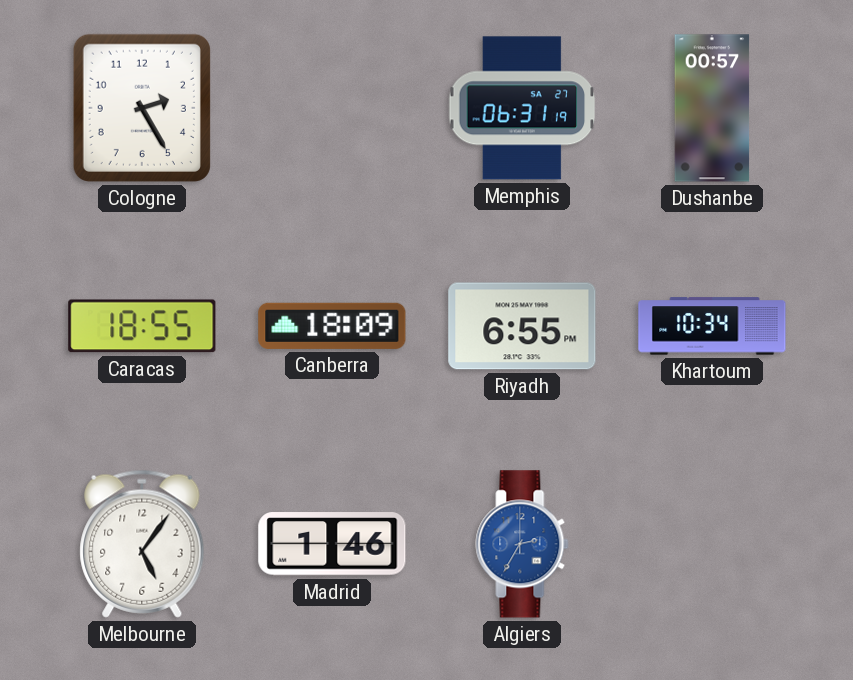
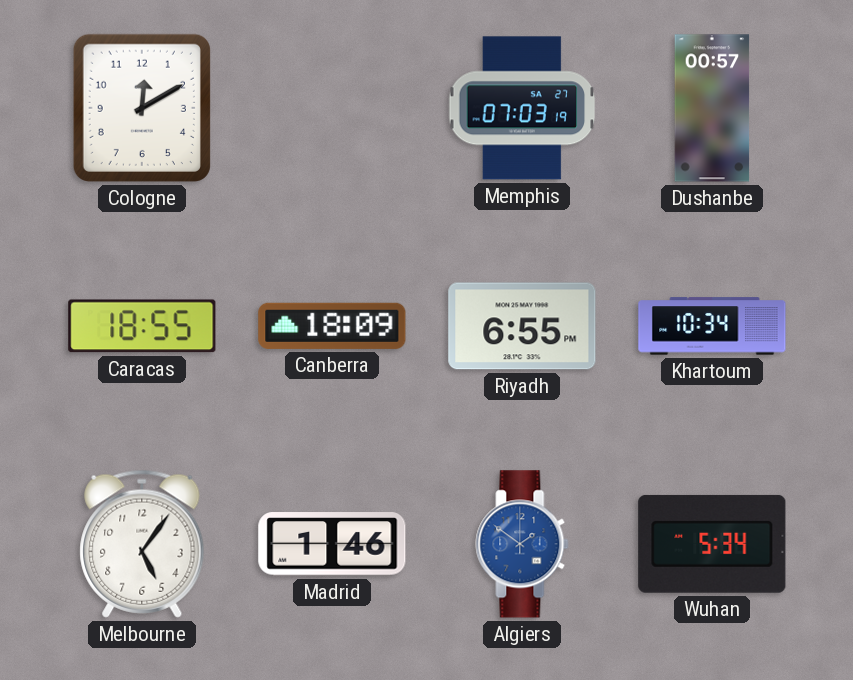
Cologne: 2:25 -> 12:10
Memphis: 06:31 -> 07:03
Algiers: 2:35 -> 1:51
Wuhan: none -> 5:34
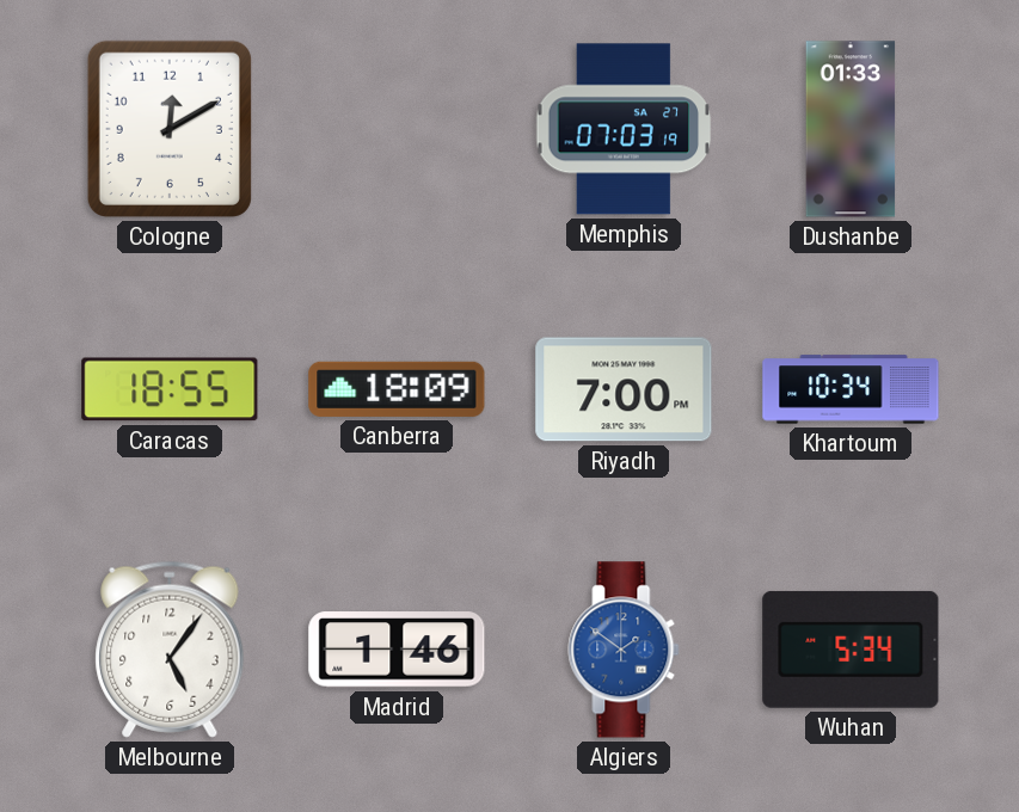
Dushanbe: 00:57 -> 01:33
Riyadh: 6:55 -> 7:00
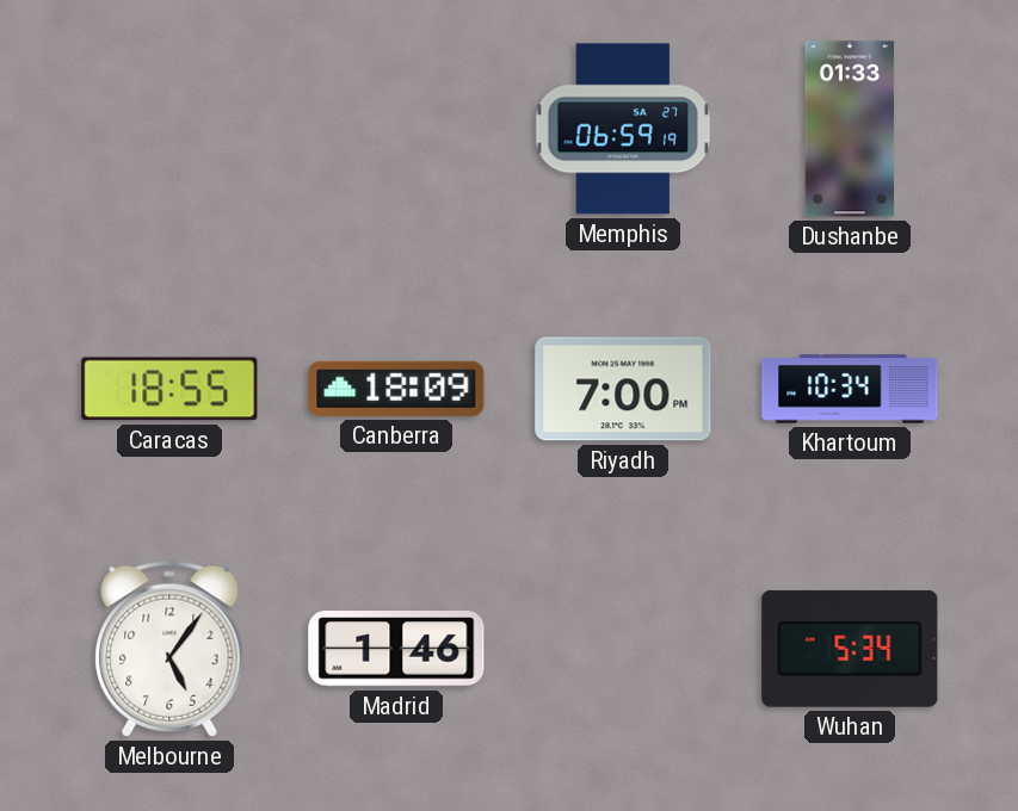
Cologne: 12:10 -> none
Memphis: 07:03 -> 06:59
Algiers: 1:51 -> none
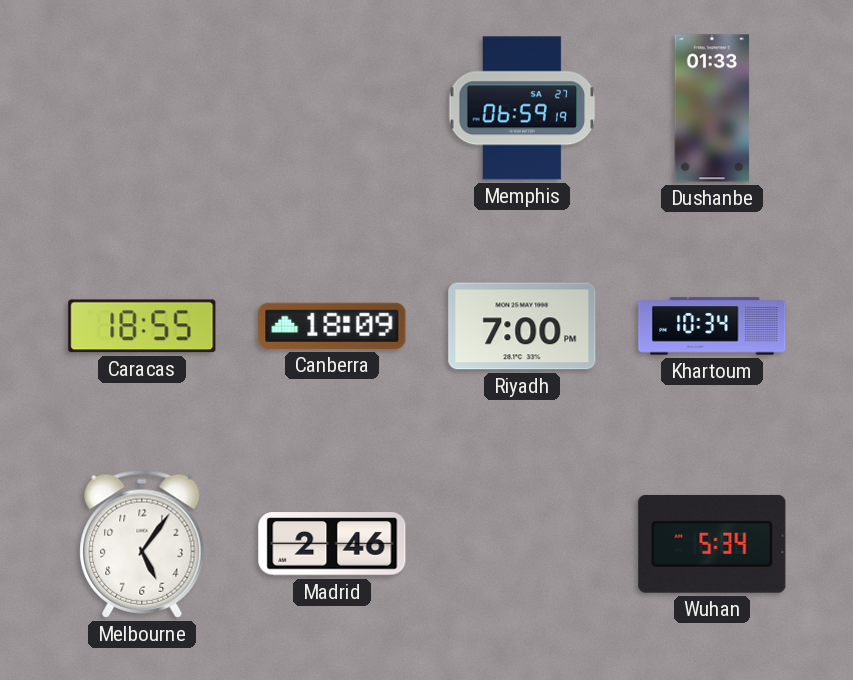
Madrid: 1:46 -> 2:46
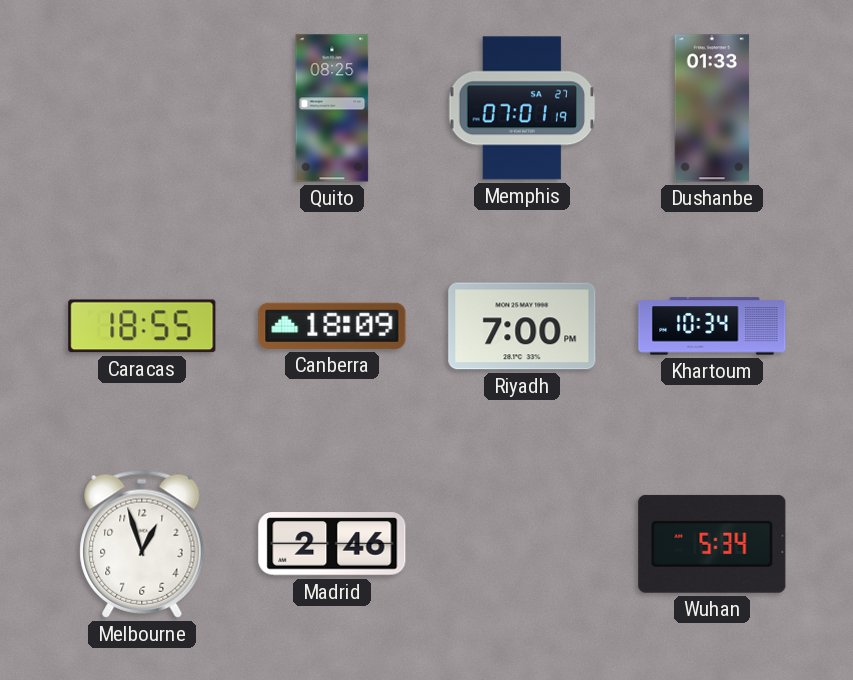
Quito: none -> 08:25
Memphis: 06:59 -> 07:01
Melbourne: 5:06 -> 12:57
